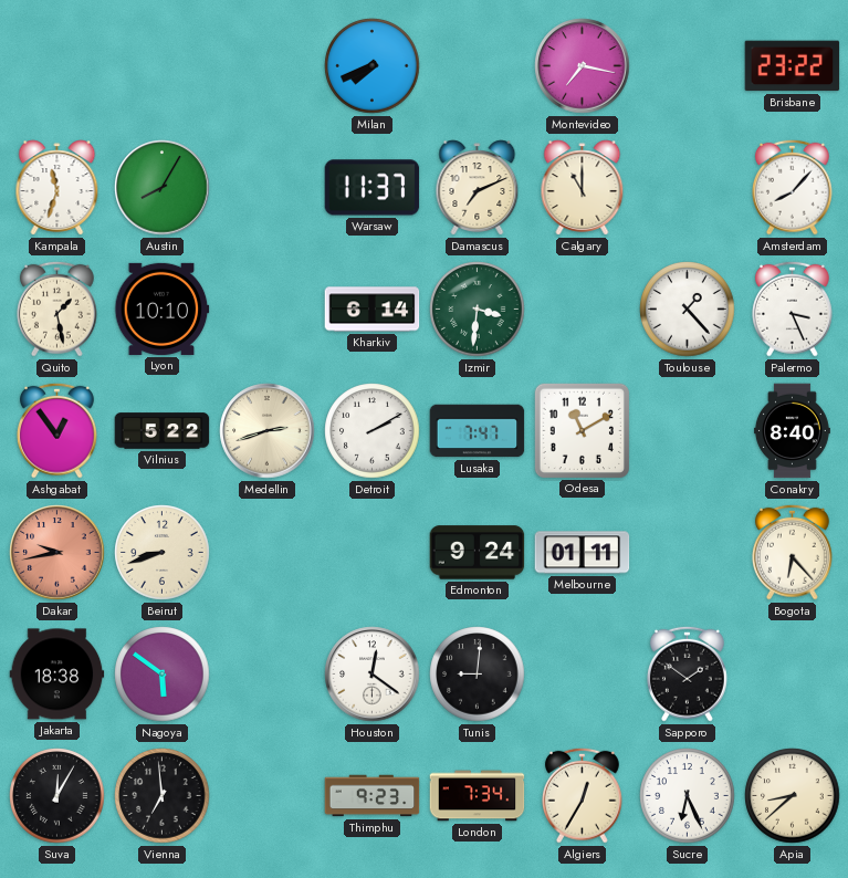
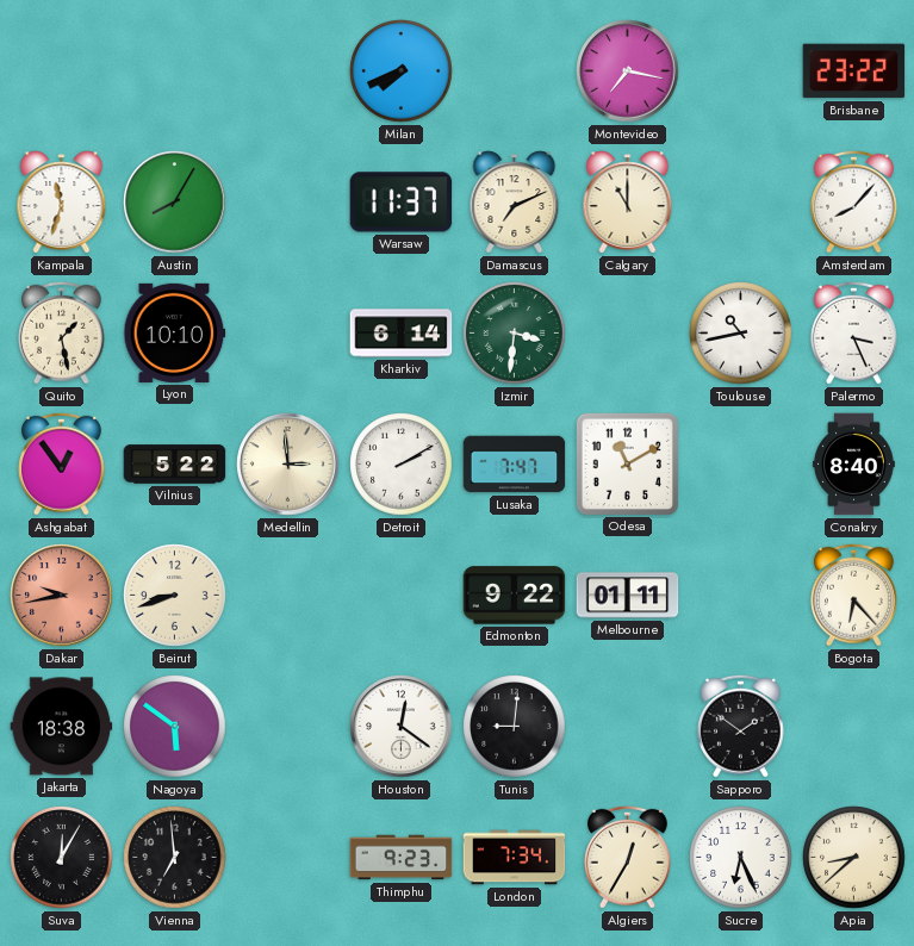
Toulouse: 1:23 -> 10:43
Medellin: 2:42 -> 2:59
Edmonton: 9:24 -> 9:22
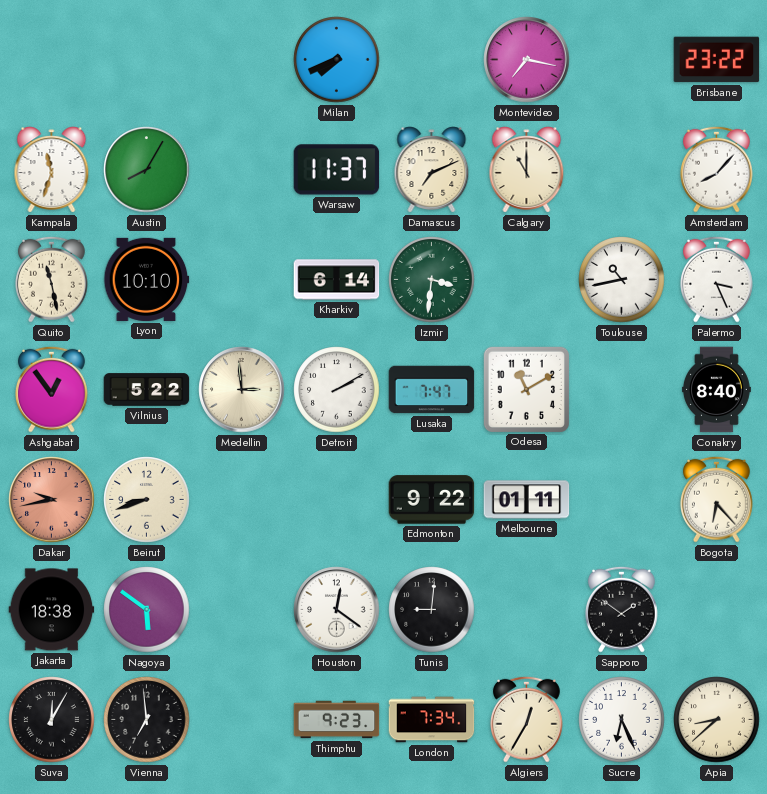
Quito: 1:28 -> 11:28
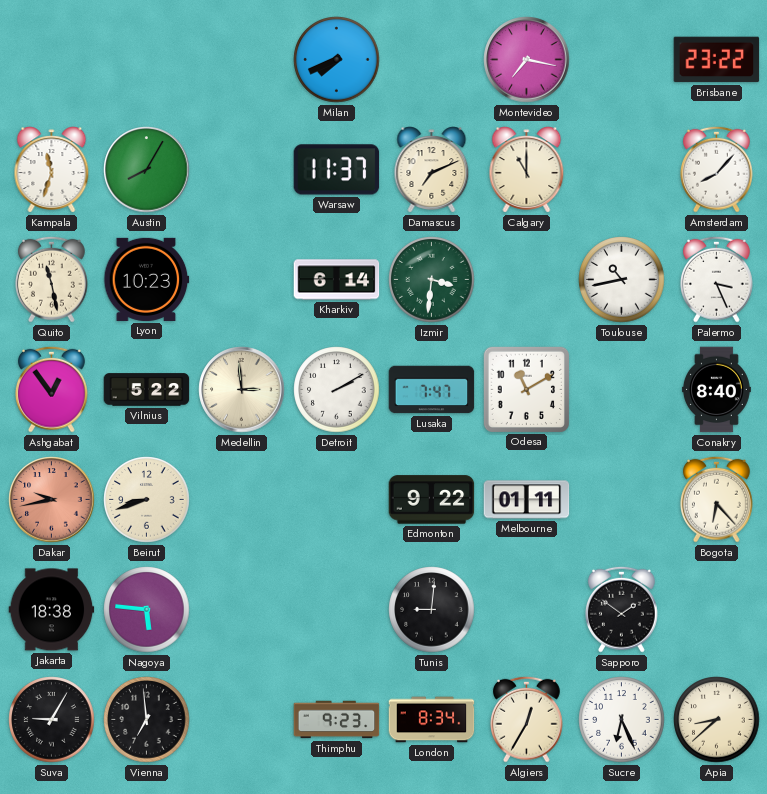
Lyon: 10:10 -> 10:23
Nagoya: 5:51 -> 5:46
Houston: 12:21 -> none
Suva: 12:05 -> 9:05
London: 7:34 -> 8:34
